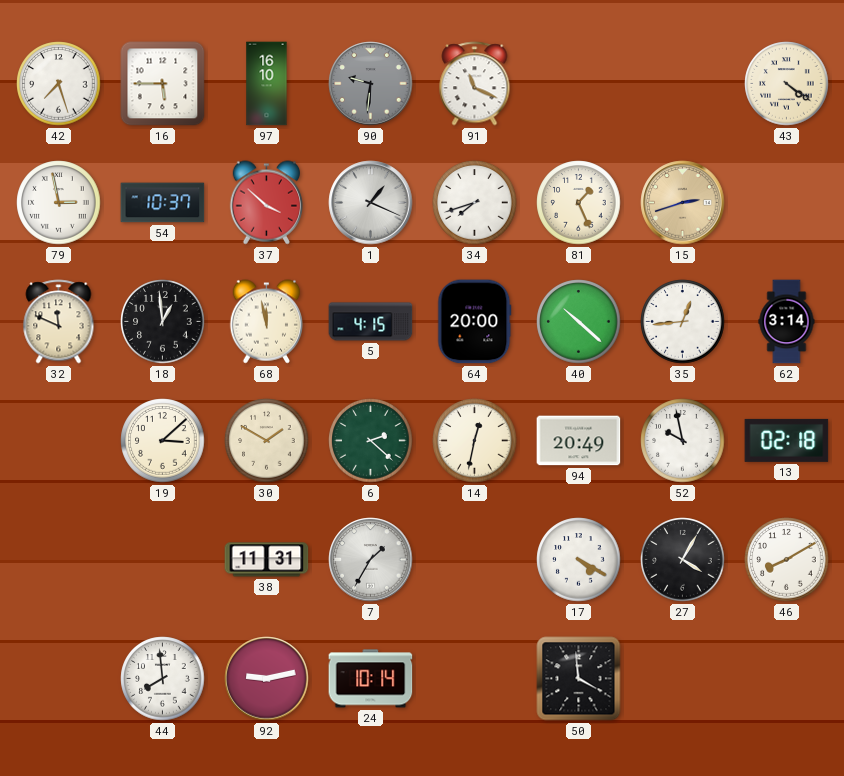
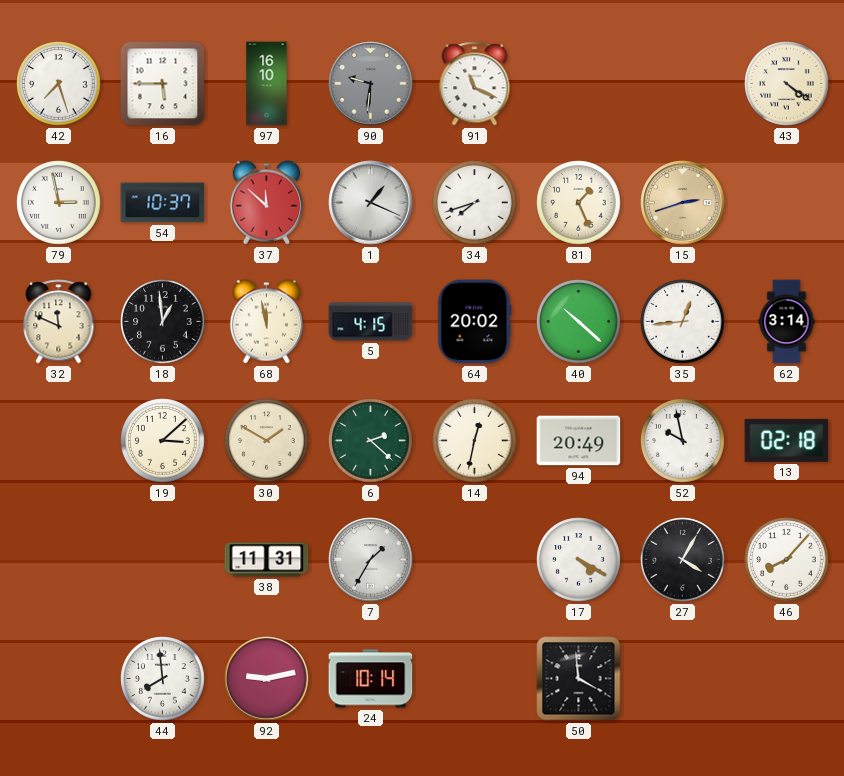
37: 3:52 -> 11:52
64: 20:00 -> 20:02
46: 8:10 -> 8:07
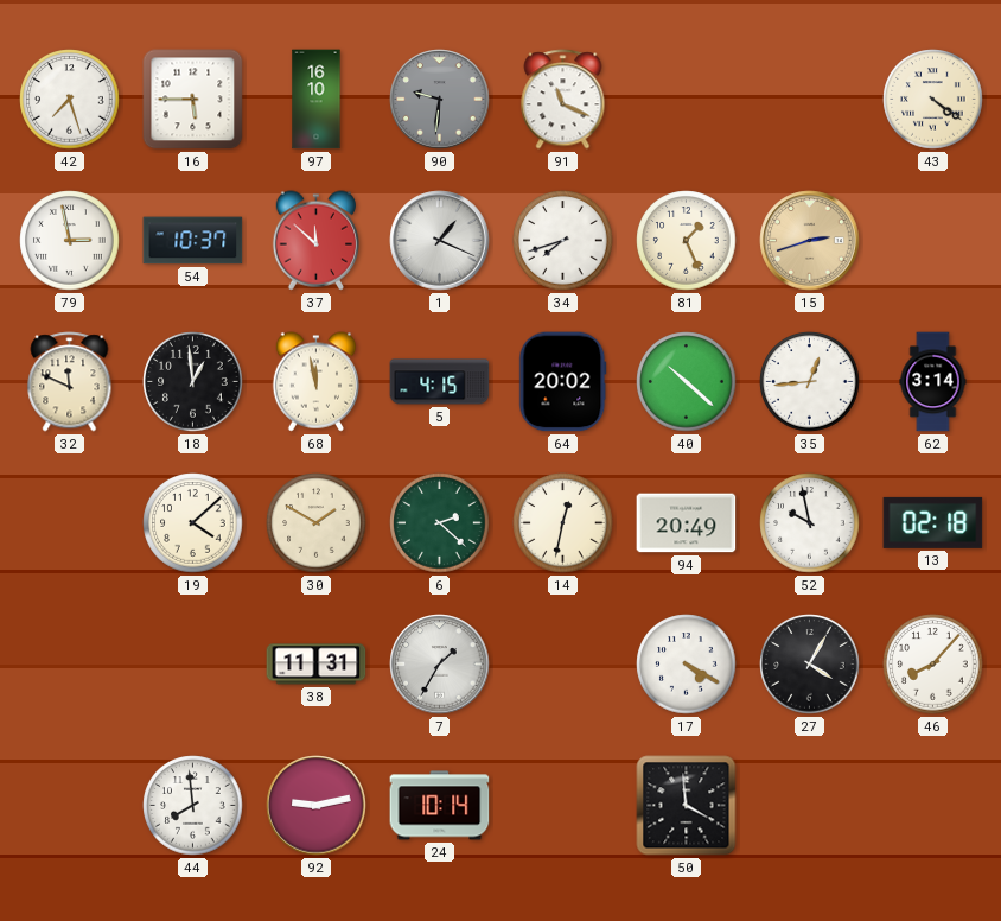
19: 3:08 -> 4:08
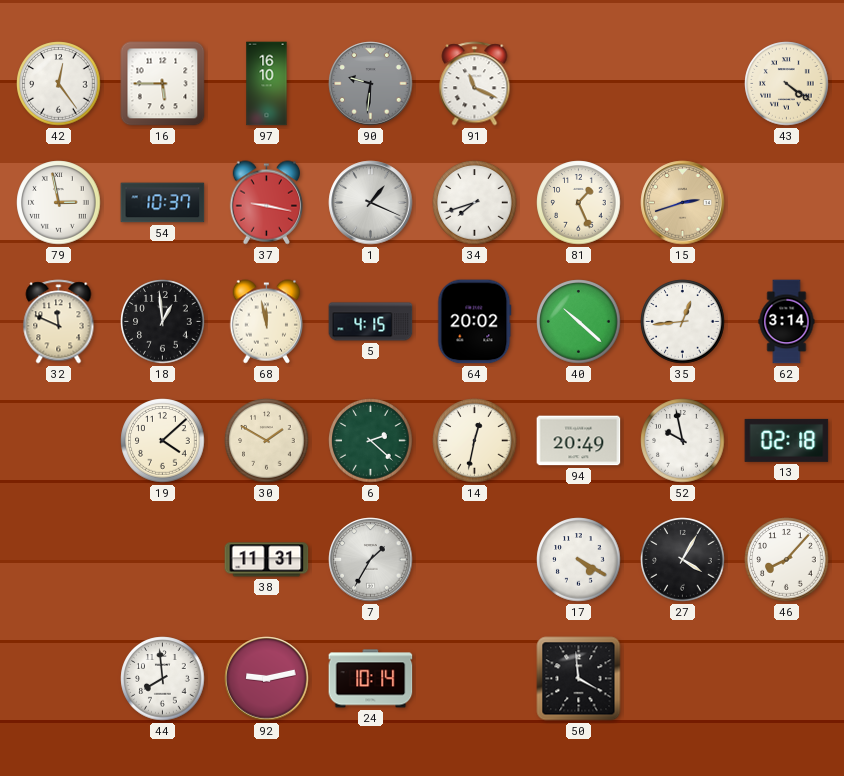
42: 7:27 -> 12:24
37: 11:52 -> 9:17
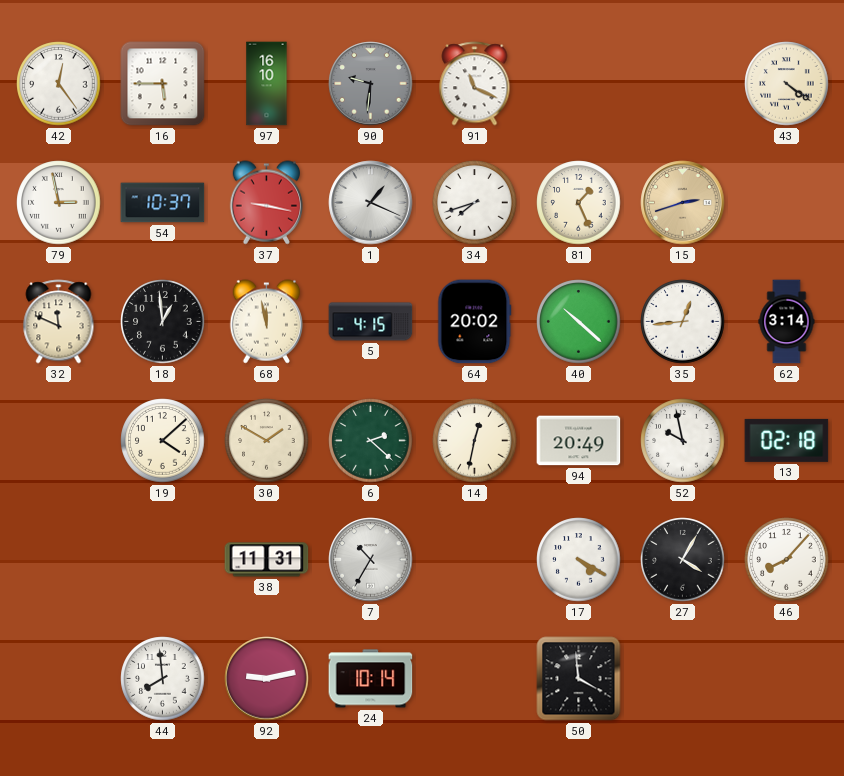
7: 1:35 -> 10:35
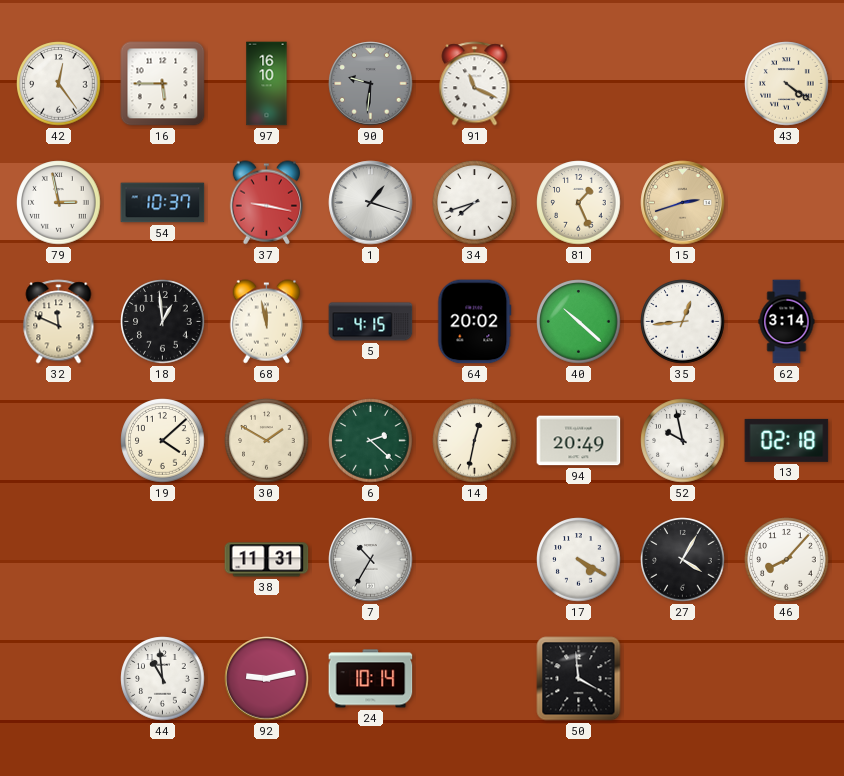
1: 1:19 -> 1:18
44: 7:59 -> 10:59
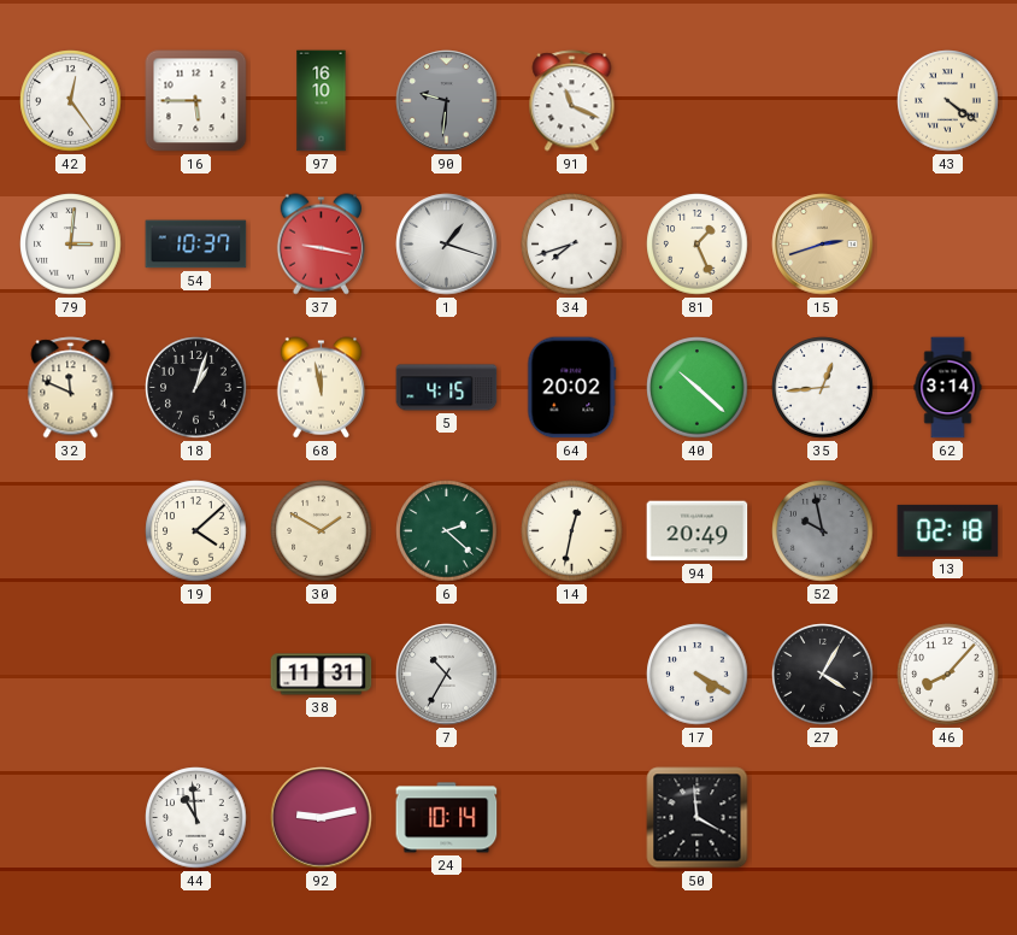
79: 2:58 -> 3:01
18: 12:59 -> 1:03
52 dial: white -> grey
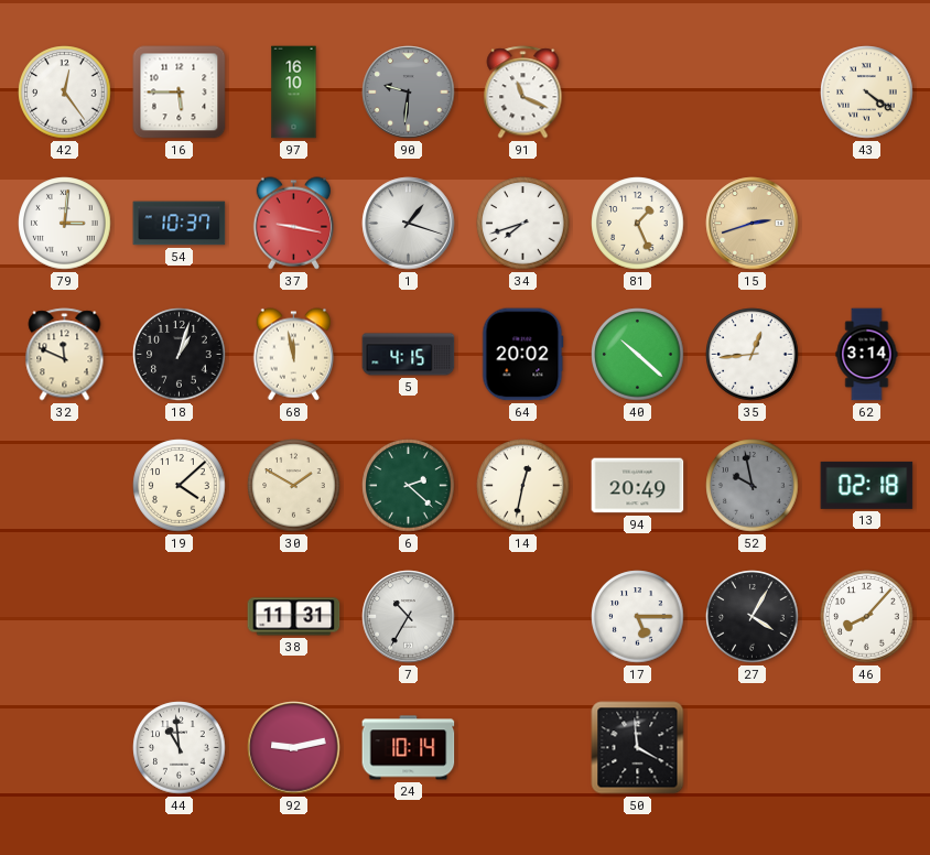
17: 4:20 -> 5:15
